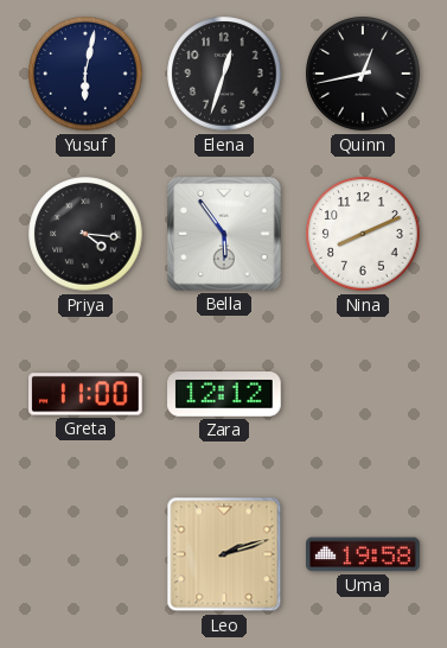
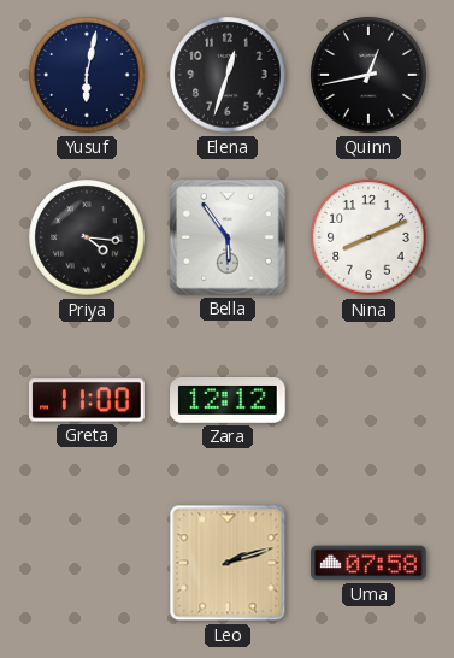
Uma: 19:58 -> 07:58
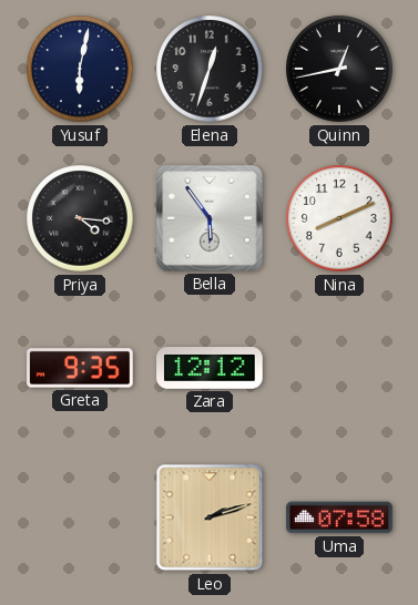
Greta: 11:00 -> 9:35
